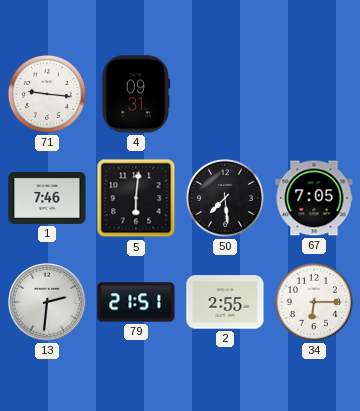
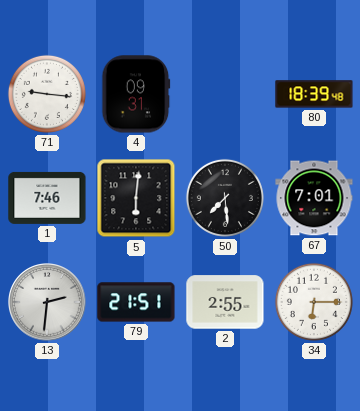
80: none -> 18:39
67: 7:05 -> 7:01
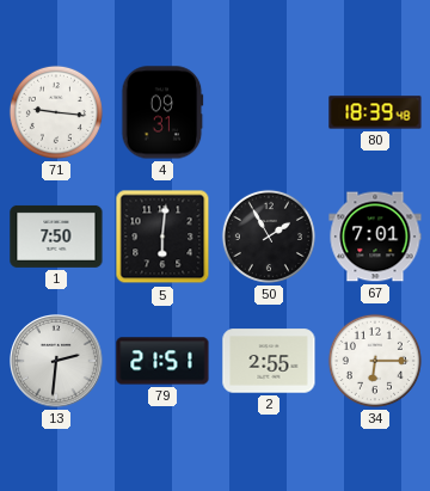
1: 7:46 -> 7:50
50: 7:29 -> 1:55
